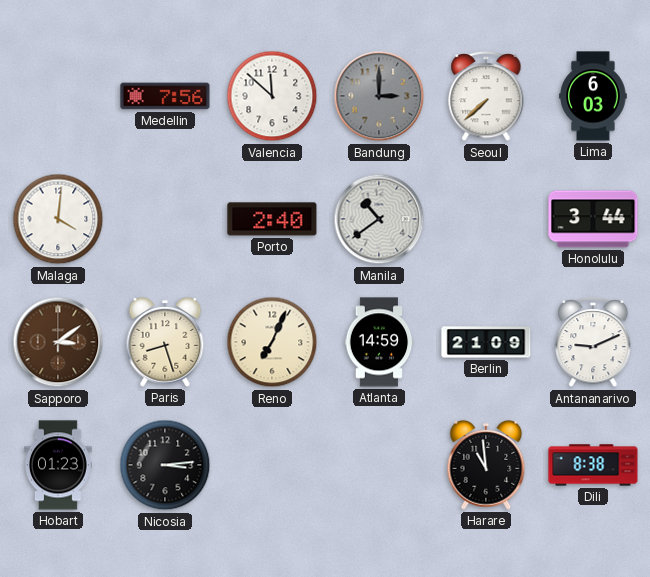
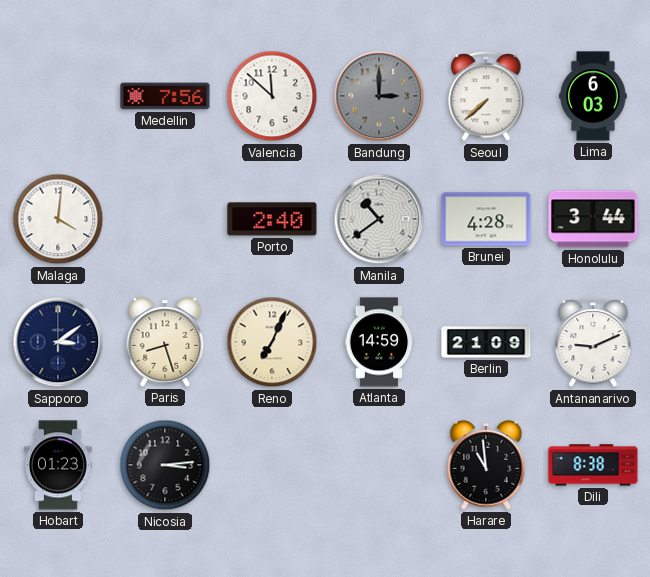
Brunei: none -> 4:28
Sapporo dial: brown -> navy
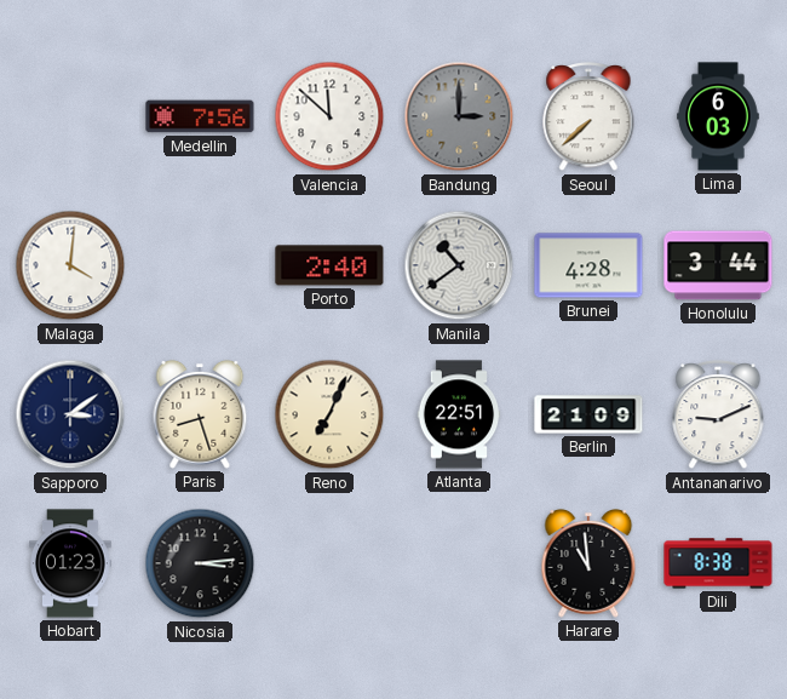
Atlanta: 14:59 -> 22:51
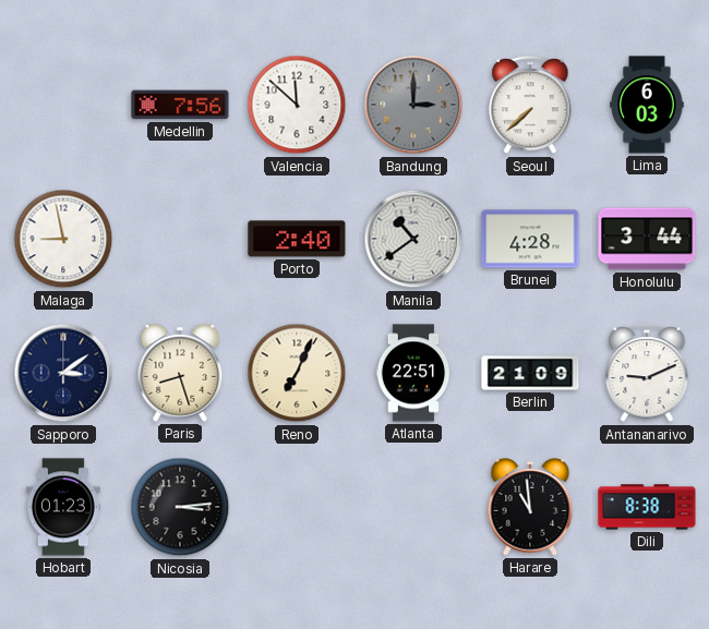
Malaga: 4:01 -> 8:58
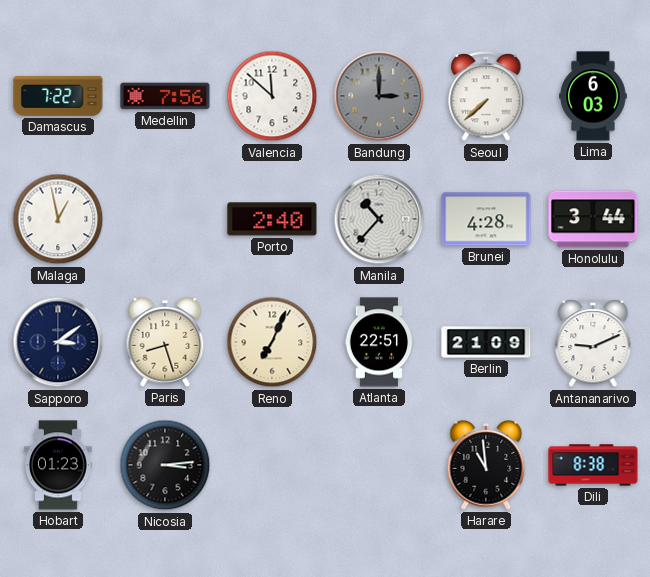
Damascus: none -> 7:22
Malaga: 8:58 -> 12:58
Manila: 10:39 -> 10:37
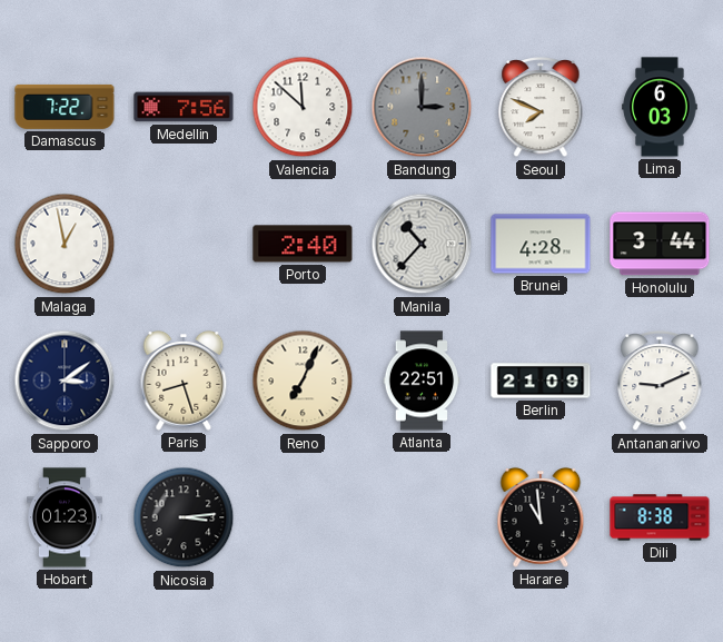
Seoul: 7:38 -> 7:49
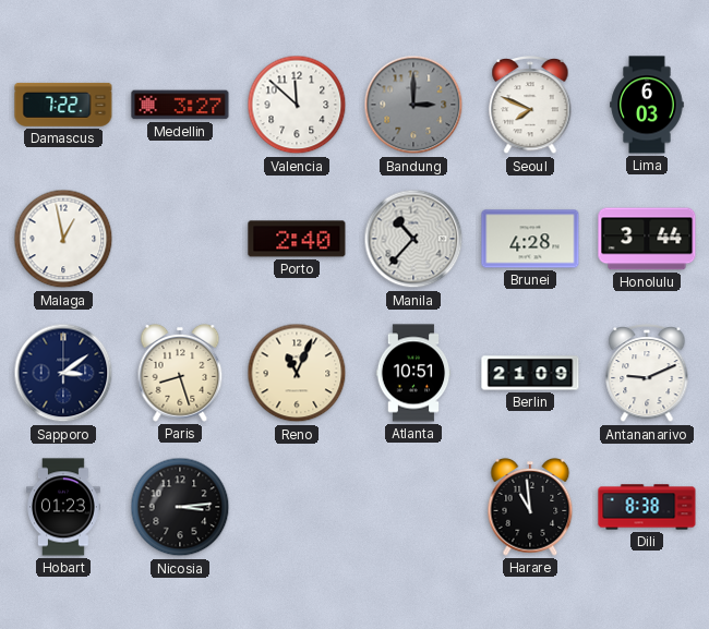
Medellin: 7:56 -> 3:27
Reno: 7:04 -> 11:04
Atlanta: 22:51 -> 10:51
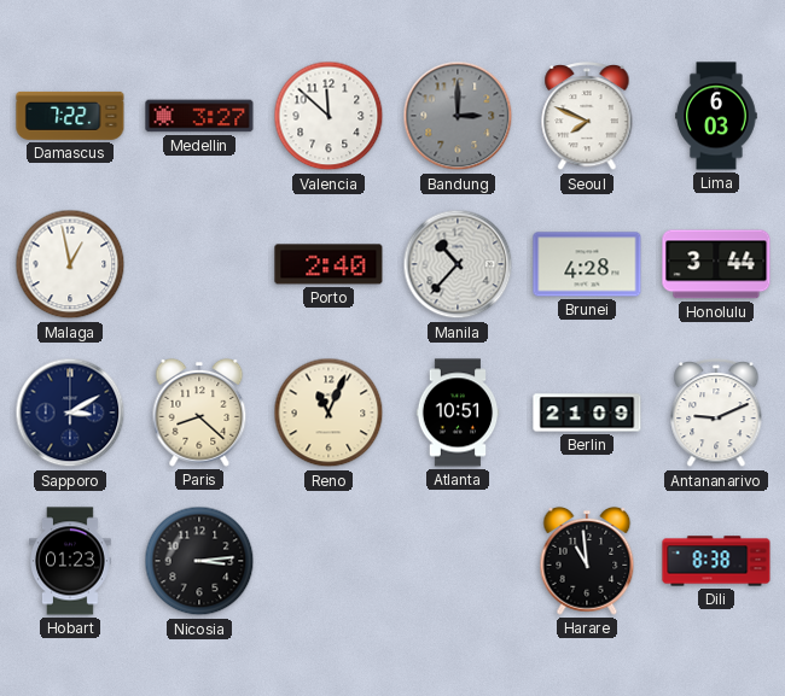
Sapporo: 3:09 -> 3:10
Paris: 8:27 -> 8:22
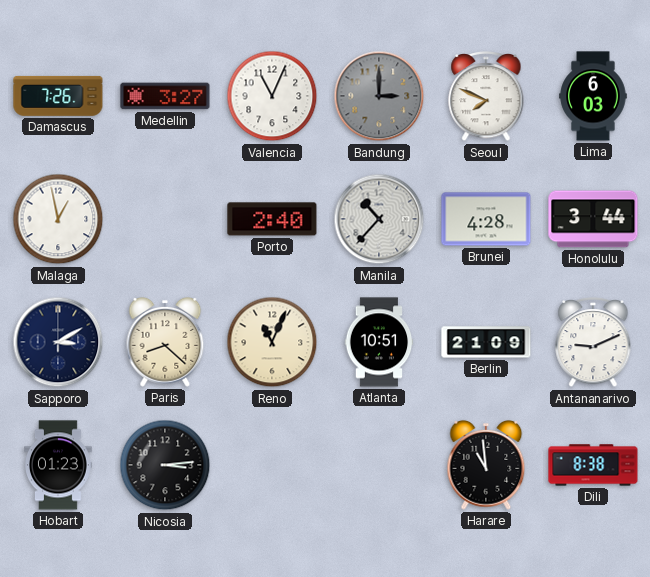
Damascus: 7:22 -> 7:26
Valencia: 11:52 -> 11:04
